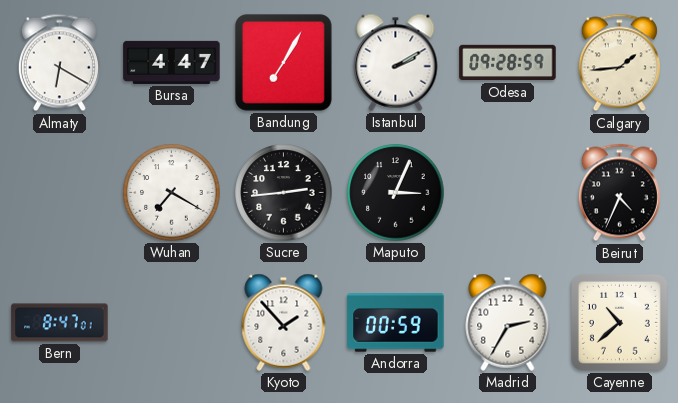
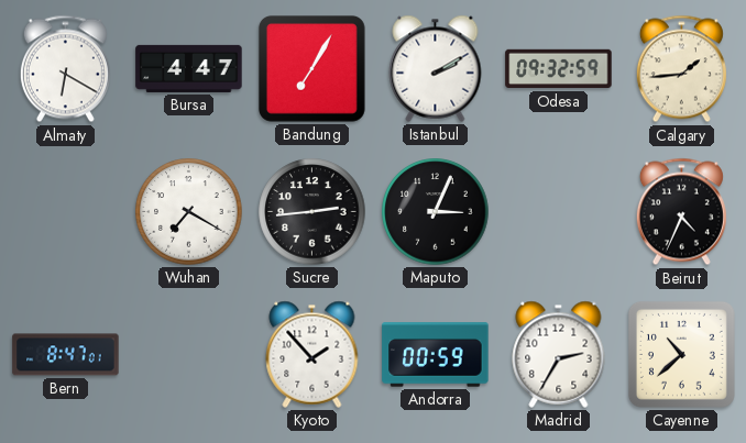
Odesa: 09:28 -> 09:32
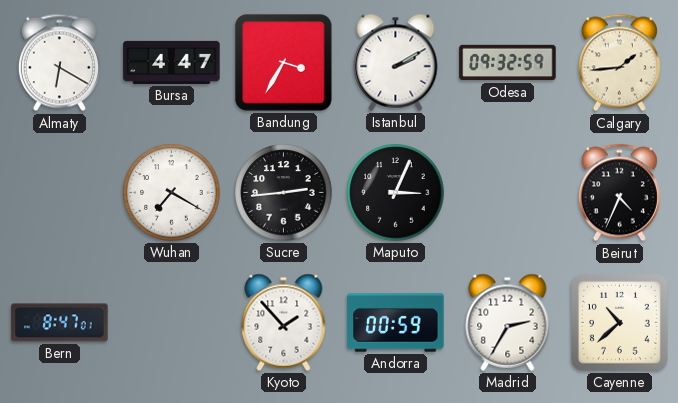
Bandung: 7:05 -> 3:35
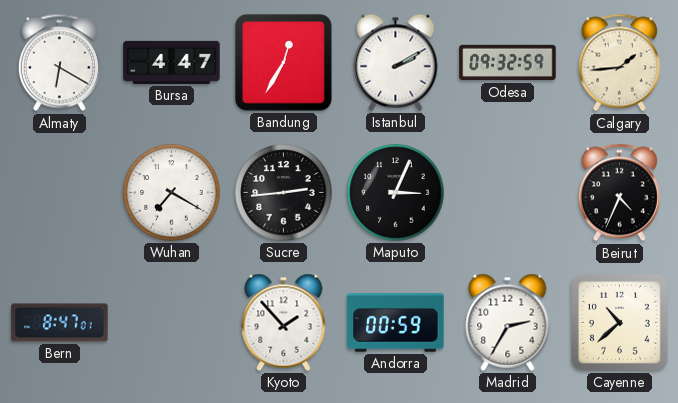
Bandung: 3:35 -> 12:35
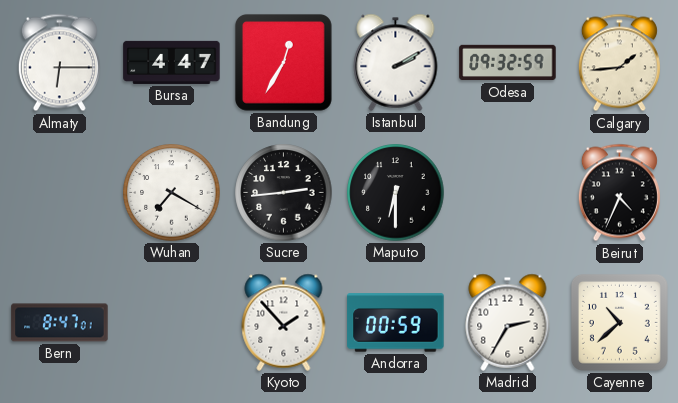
Almaty: 6:20 -> 6:15
Maputo: 3:04 -> 6:30
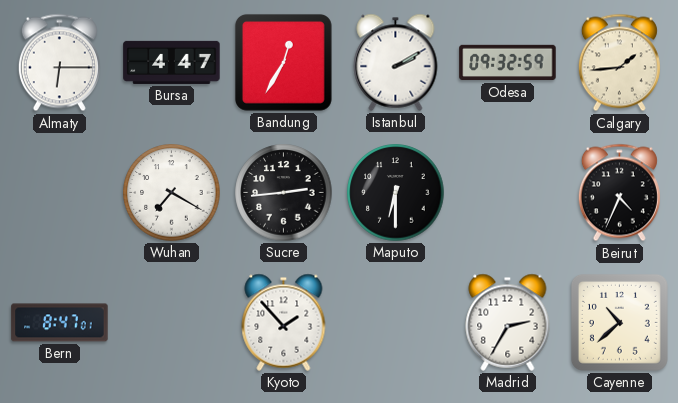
Andorra: 00:59 -> none
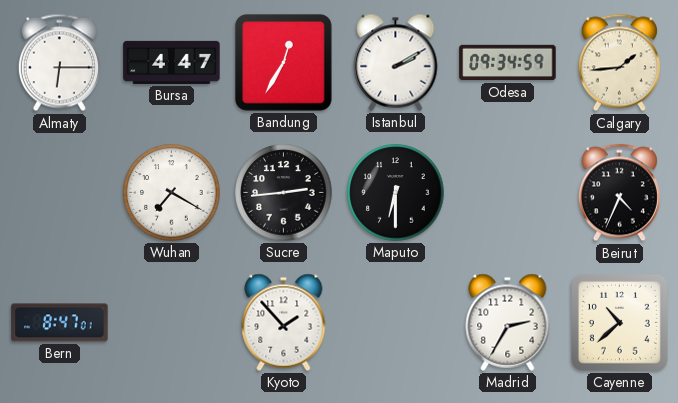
Odesa: 09:32 -> 09:34
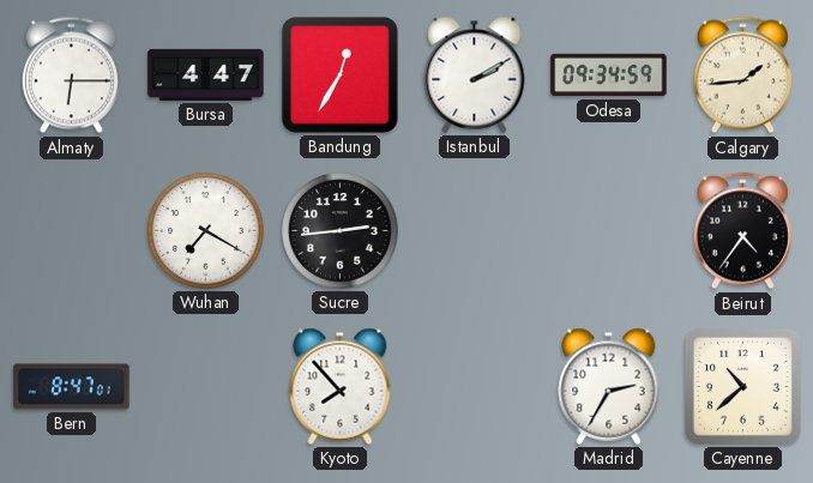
Maputo: 6:30 -> none
Beirut: 4:34 -> 4:36
Kyoto: 1:53 -> 7:53
